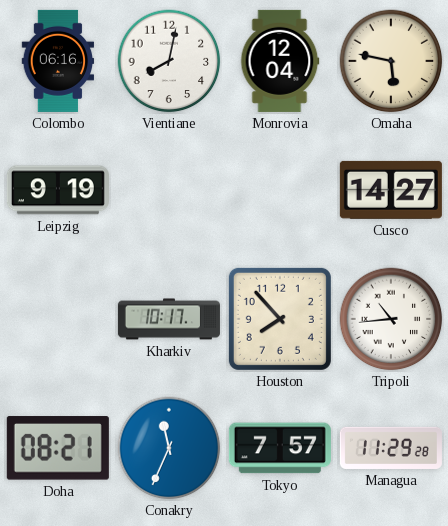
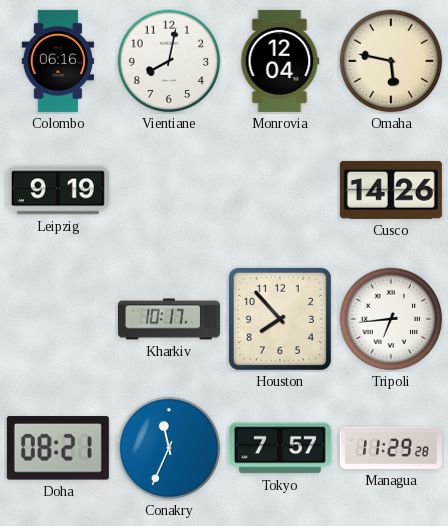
Cusco: 14:27 -> 14:26
Tripoli: 10:44 -> 6:44
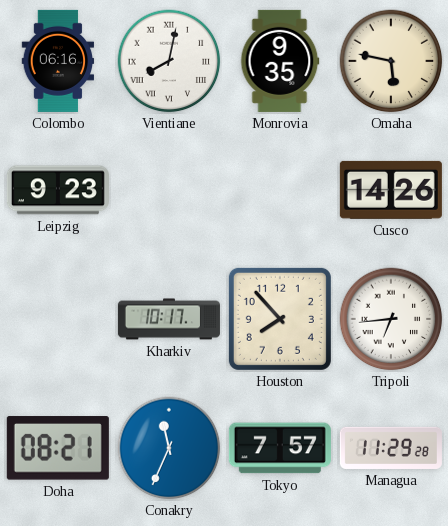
Vientiane numerals: Arabic -> Roman
Monrovia: 12:04 -> 9:35
Leipzig: 9:19 -> 9:23
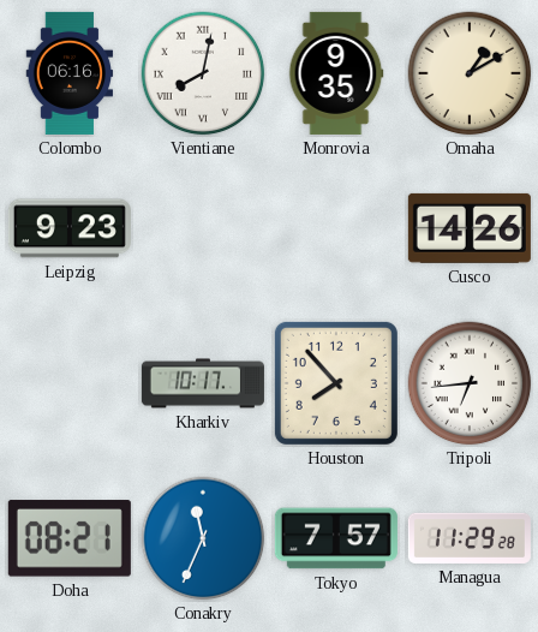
Omaha: 5:47 -> 1:10
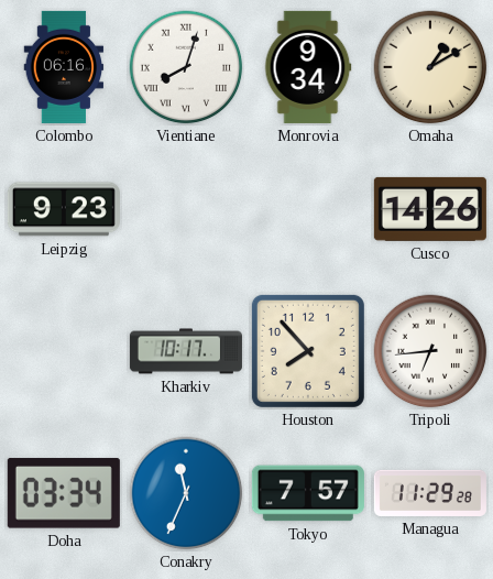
Vientiane: 8:02 -> 8:03
Monrovia: 9:35 -> 9:34
Doha: 08:21 -> 03:34
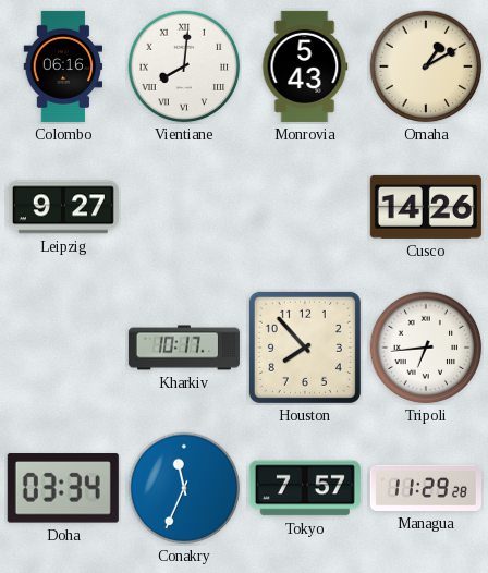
Vientiane: 8:03 -> 8:01
Monrovia: 9:34 -> 5:43
Leipzig: 9:23 -> 9:27
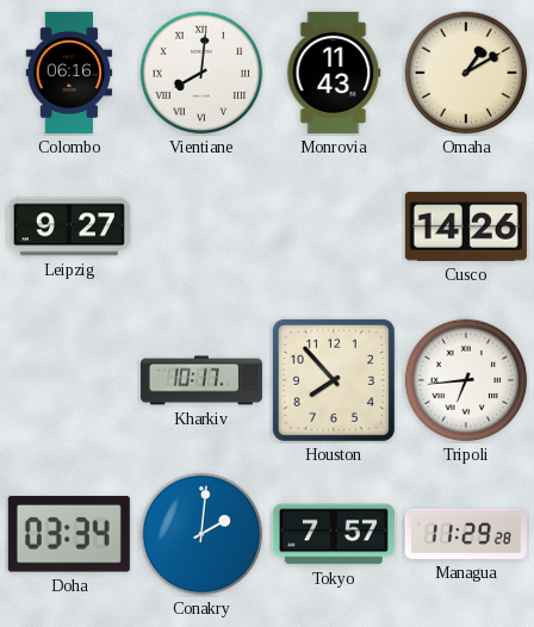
Monrovia: 5:43 -> 11:43
Conakry: 11:34 -> 2:01
